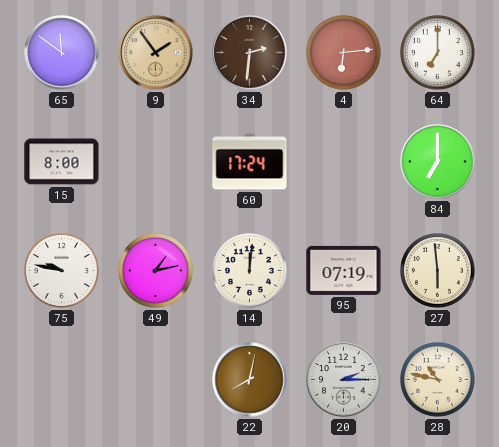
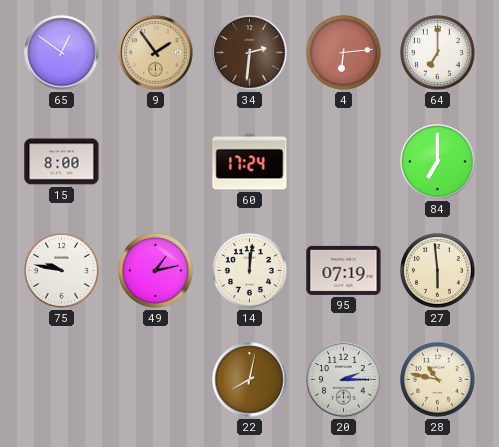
65: 11:51 -> 12:51
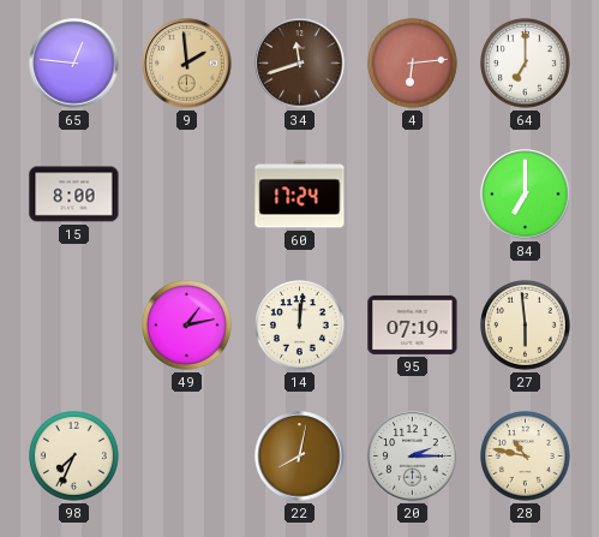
65: 12:51 -> 12:46
9: 1:54 -> 1:59
34: 2:31 -> 11:42
75: 9:47 -> none
98: none -> 7:34
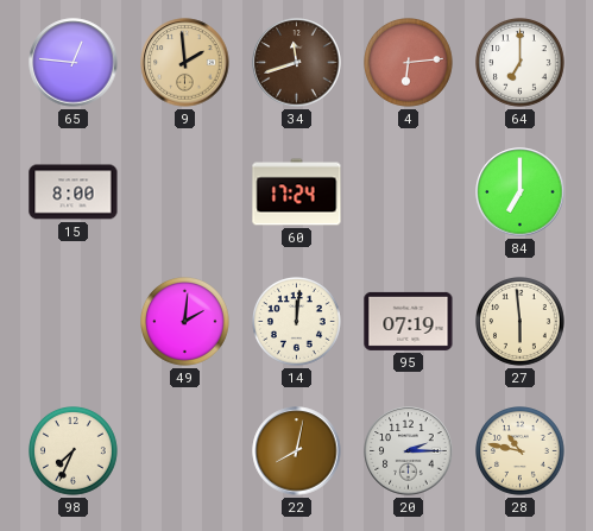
49: 1:13 -> 2:01
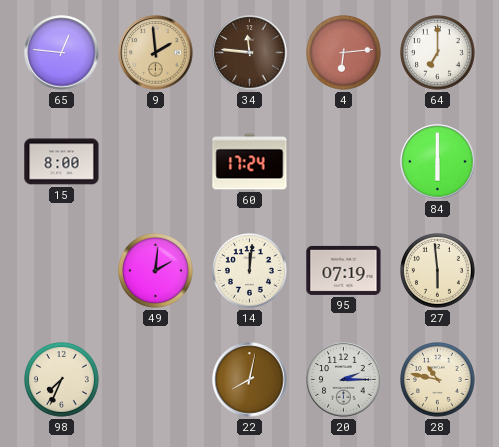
34: 11:42 -> 11:46
84: 7:00 -> 6:00
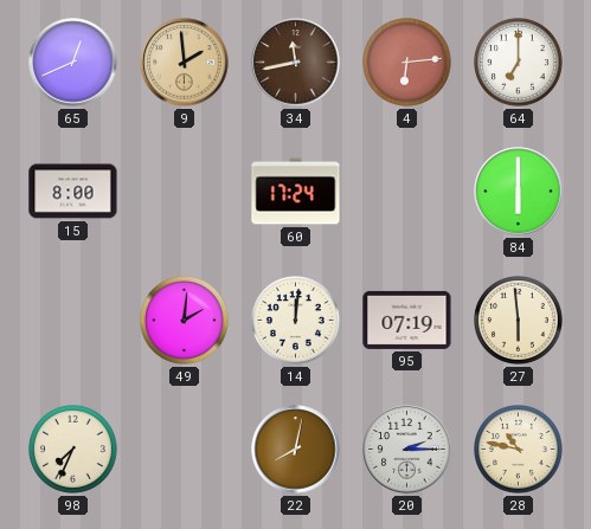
65: 12:46 -> 12:41
34: 11:46 -> 11:43
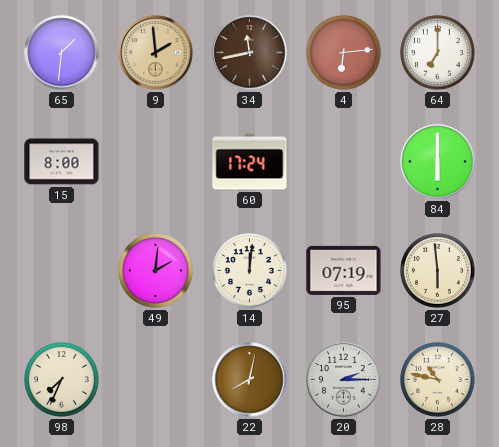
65: 12:41 -> 1:31
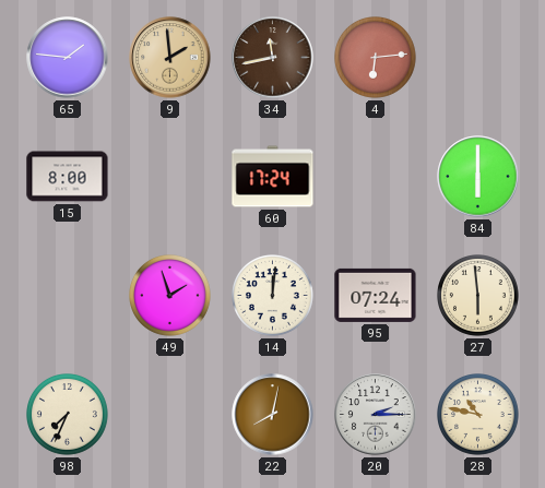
65: 1:31 -> 1:46
64: 7:00 -> none
49: 2:01 -> 1:57
95: 07:19 -> 07:24
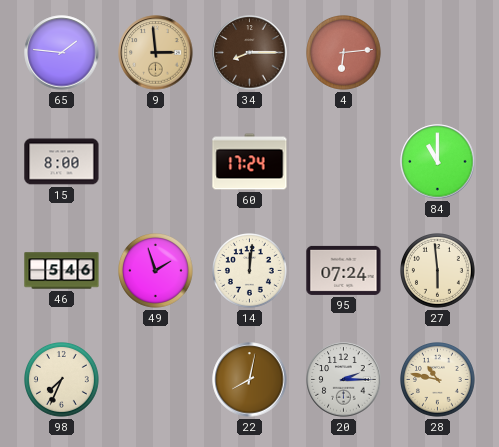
9: 1:59 -> 2:59
34: 11:43 -> 8:15
84: 6:00 -> 11:00
46: none -> 5:46
